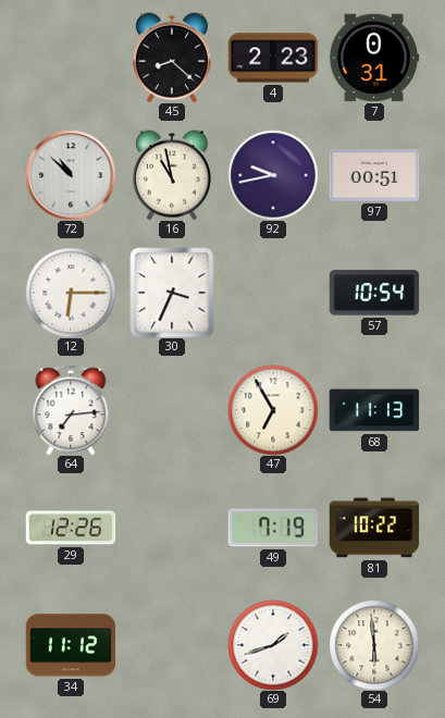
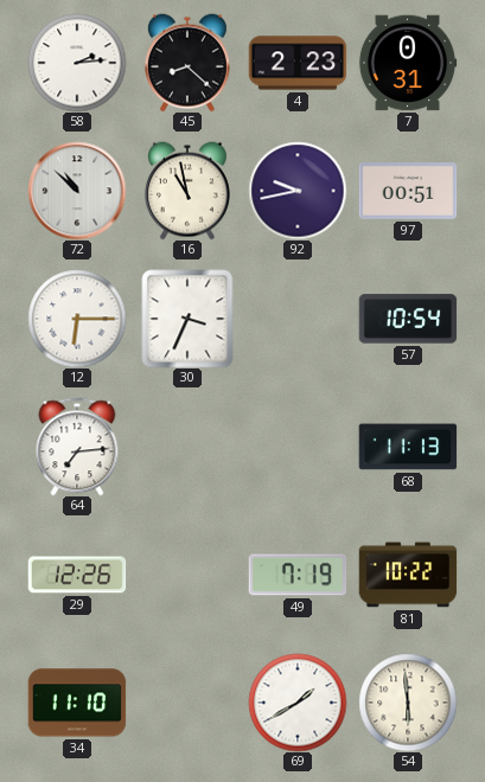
58: none -> 2:14
47: 6:55 -> none
34: 11:12 -> 11:10
69: 1:42 -> 1:40
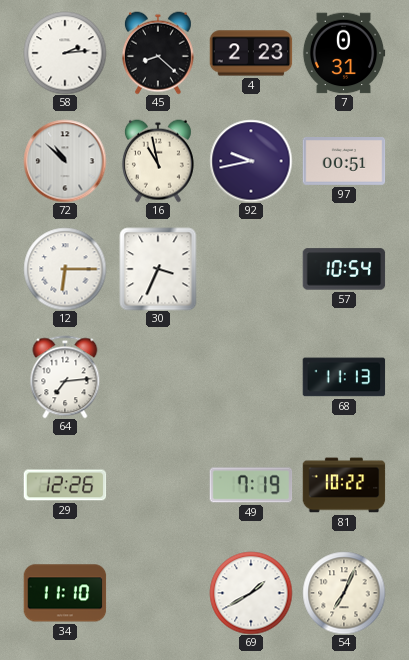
54: 5:59 -> 7:04
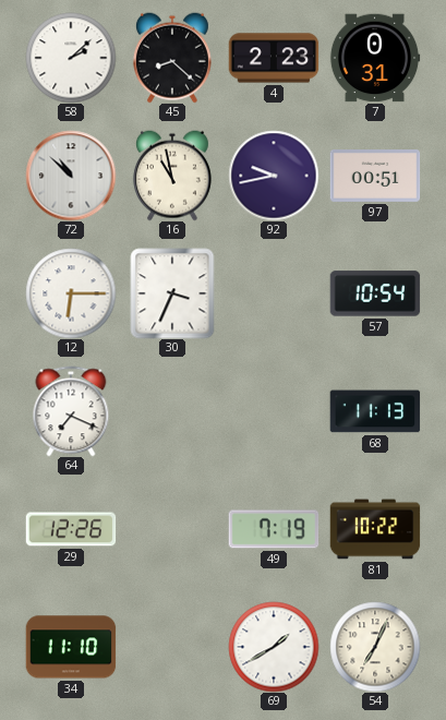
58: 2:14 -> 2:08
64: 7:14 -> 7:19
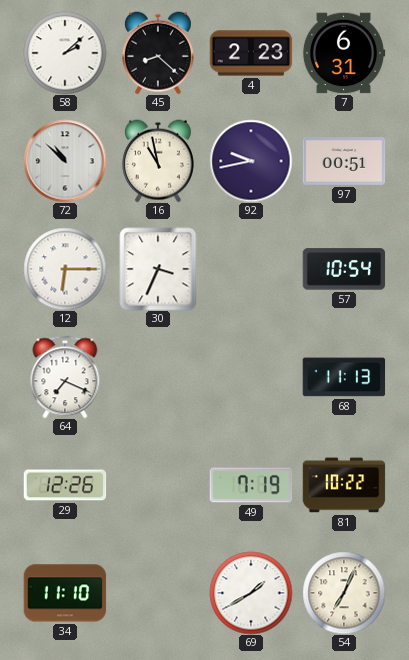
7: 0:31 -> 6:31
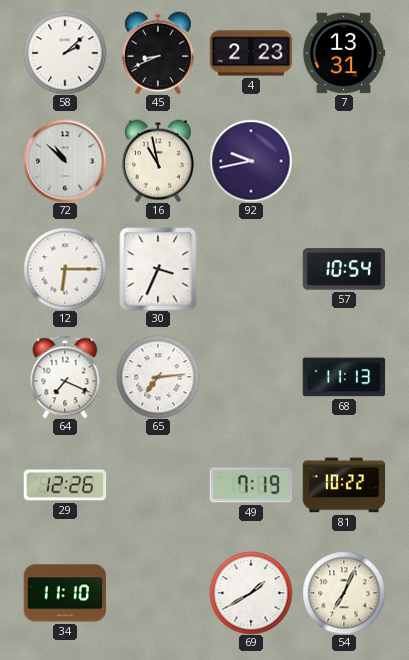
45: 8:22 -> 8:41
7: 6:31 -> 13:31
97: 00:51 -> none
65: none -> 7:14
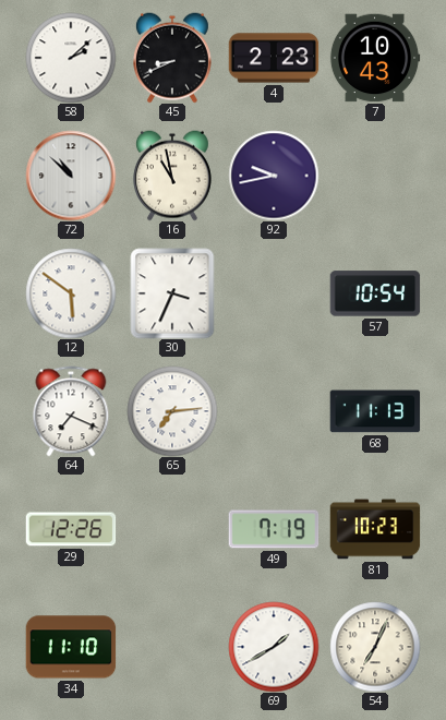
7: 13:31 -> 10:43
12: 6:15 -> 5:51
81: 10:22 -> 10:23
